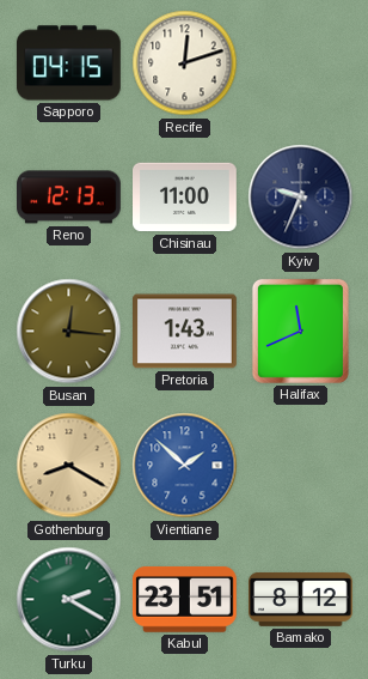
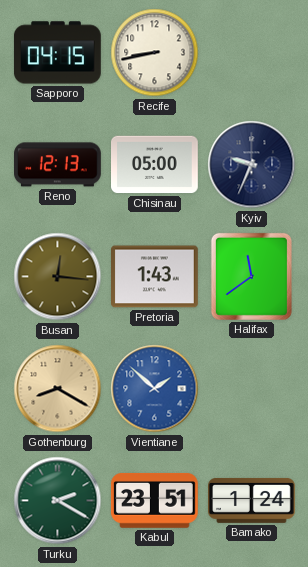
Recife: 12:12 -> 8:43
Chisinau: 11:00 -> 05:00
Halifax: 11:41 -> 11:39
Bamako: 8:12 -> 1:24
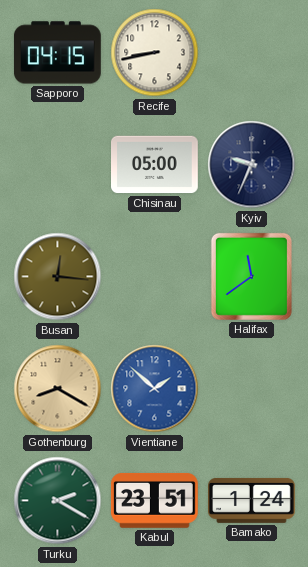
Reno: 12:13 -> none
Pretoria: 1:43 -> none
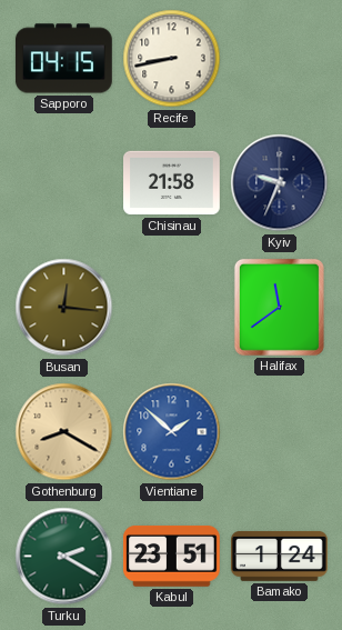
Chisinau: 05:00 -> 21:58
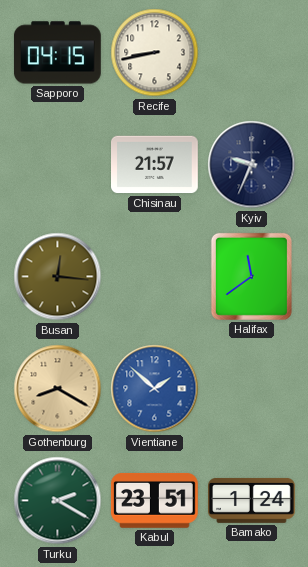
Chisinau: 21:58 -> 21:57
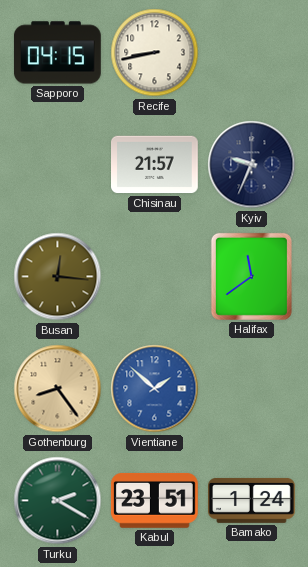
Gothenburg: 8:20 -> 8:24
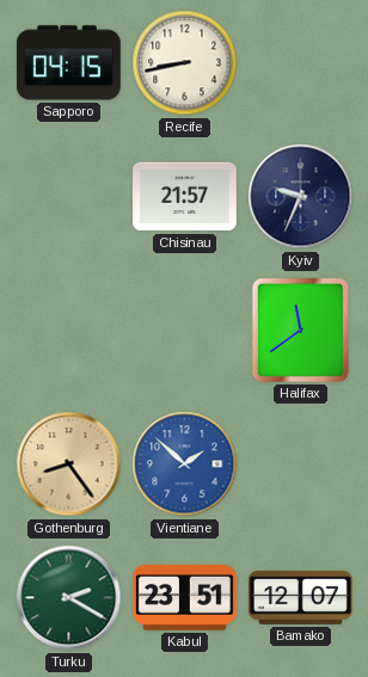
Busan: 12:16 -> none
Bamako: 1:24 -> 12:07
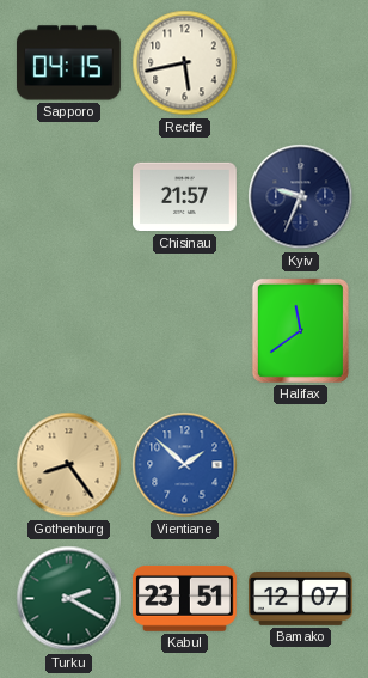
Recife: 8:43 -> 5:43
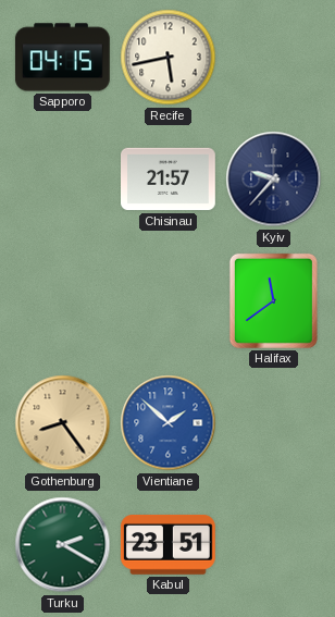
Kyiv: 9:34 -> 9:37
Bamako: 12:07 -> none
